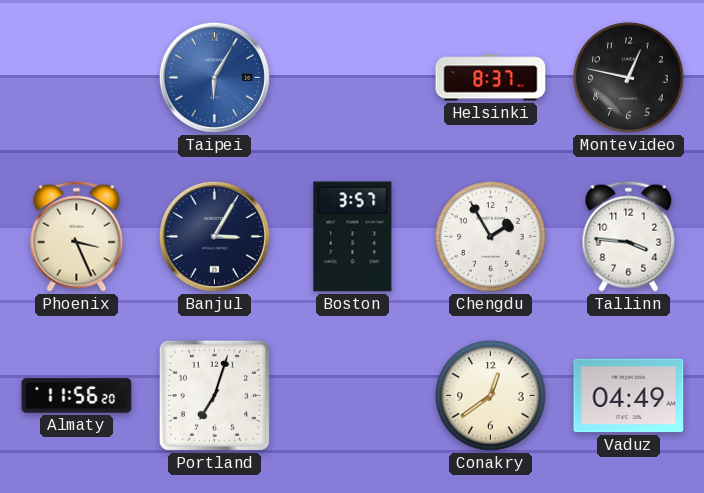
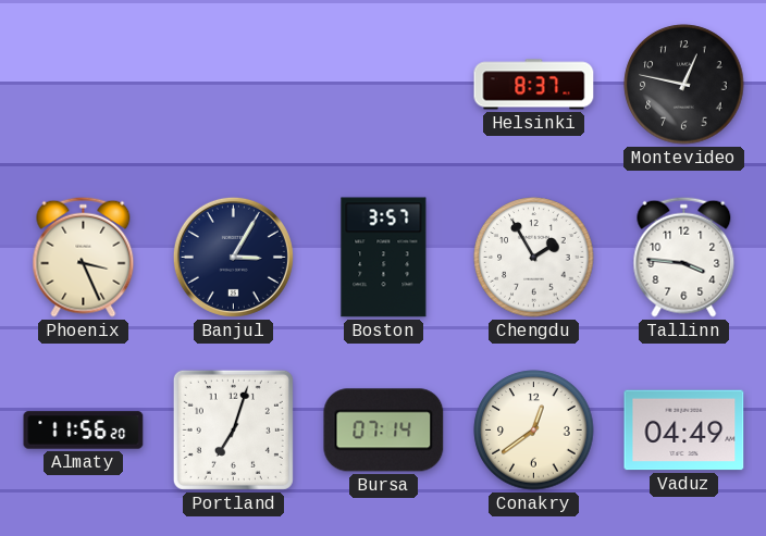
Taipei: 6:05 -> none
Bursa: none -> 07:14
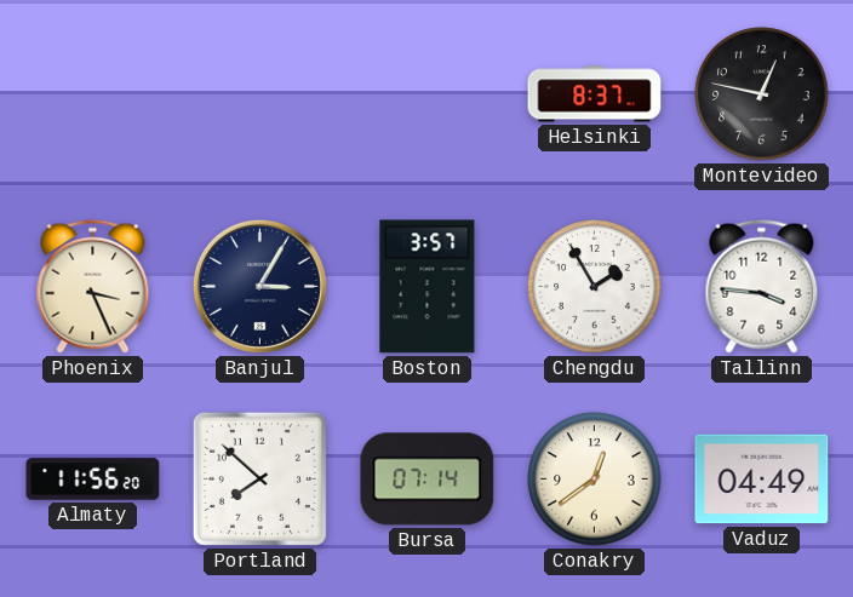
Portland: 7:03 -> 7:52
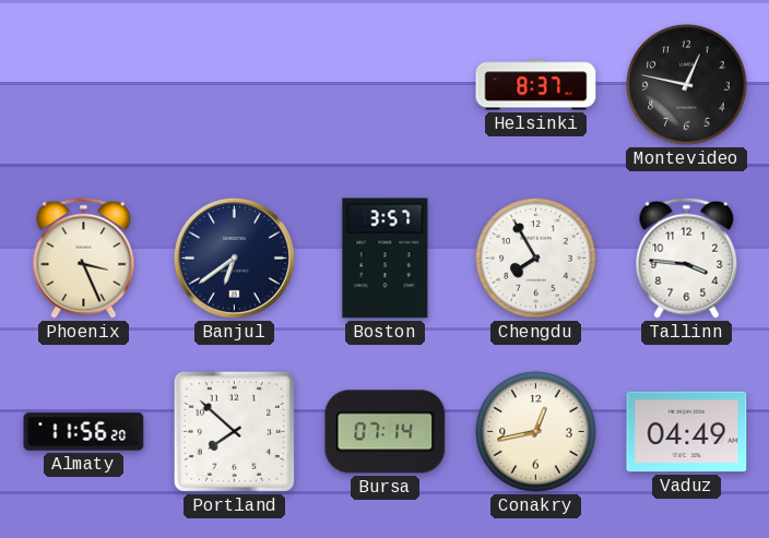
Banjul: 3:05 -> 6:39
Chengdu: 1:55 -> 7:55
Conakry: 12:39 -> 12:43
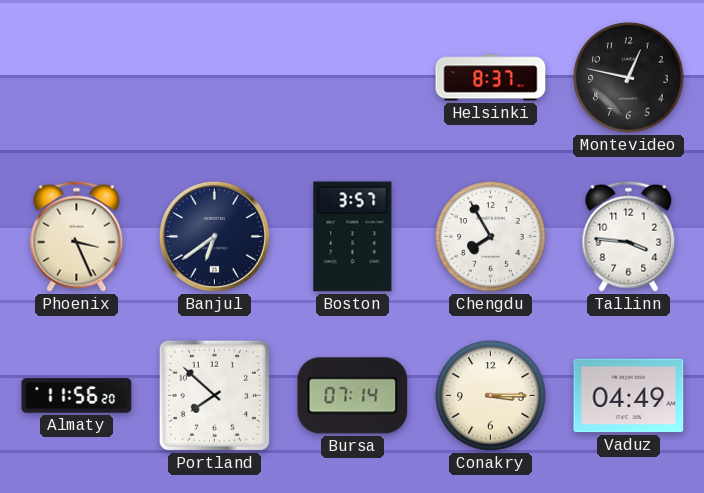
Conakry: 12:43 -> 3:15
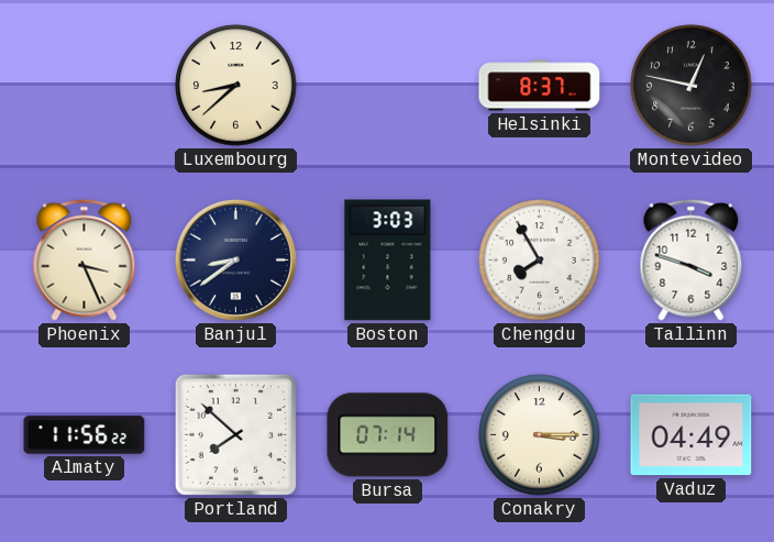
Luxembourg: none -> 8:38
Banjul: 6:39 -> 8:39
Boston: 3:57 -> 3:03
Tallinn: 3:46 -> 3:48
Almaty: 11:56:20 -> 11:56:22
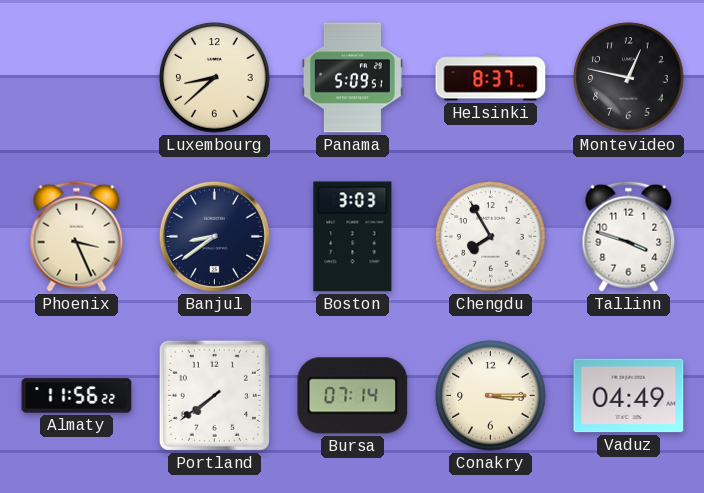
Panama: none -> 5:09
Portland: 7:52 -> 7:39
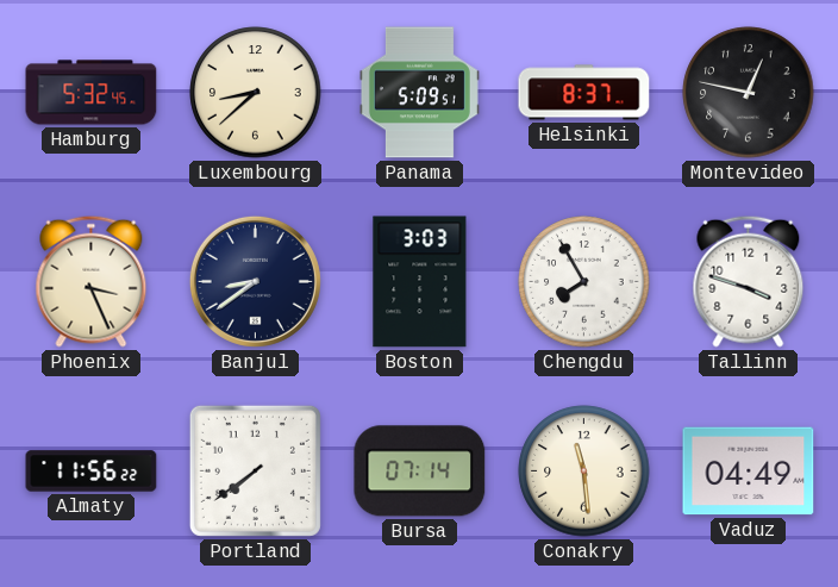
Hamburg: none -> 5:32
Conakry: 3:15 -> 11:29
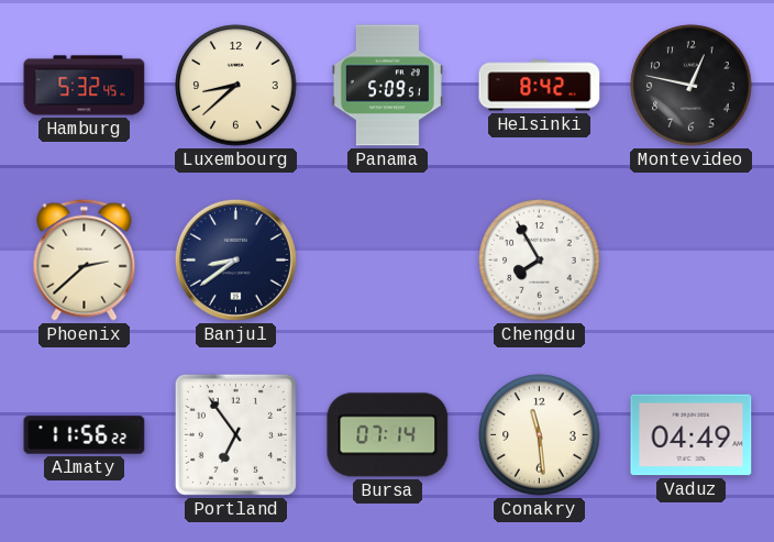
Helsinki: 8:37 -> 8:42
Phoenix: 3:26 -> 2:38
Boston: 3:03 -> none
Tallinn: 3:48 -> none
Portland: 7:39 -> 6:54
